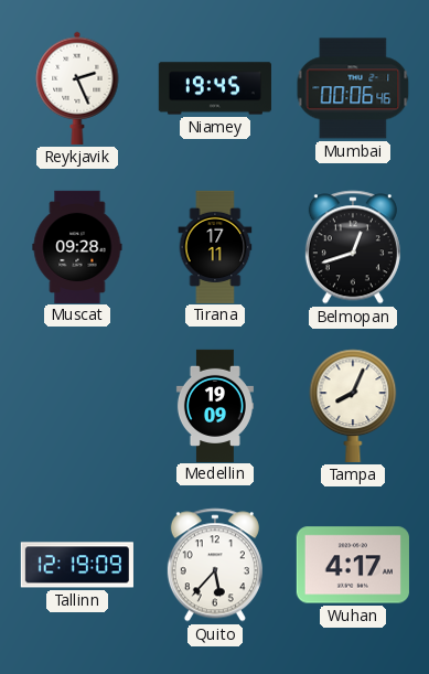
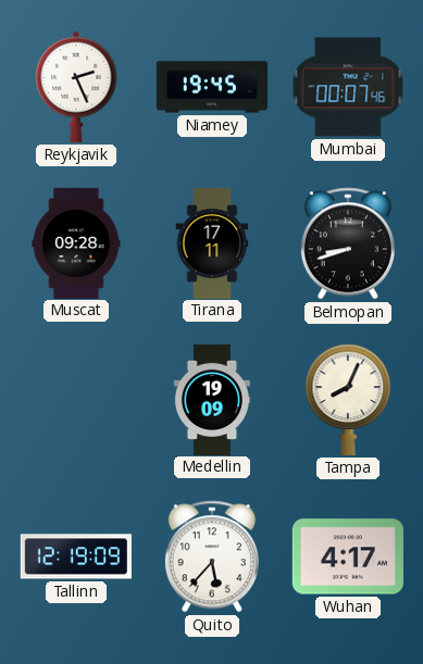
Mumbai: 00:06 -> 00:07
Belmopan: 12:42 -> 8:42
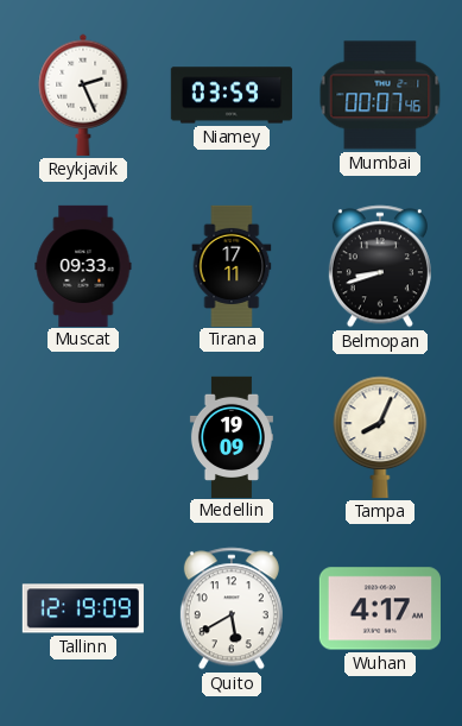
Niamey: 19:45 -> 03:59
Muscat: 09:28 -> 09:33
Quito: 5:37 -> 5:40
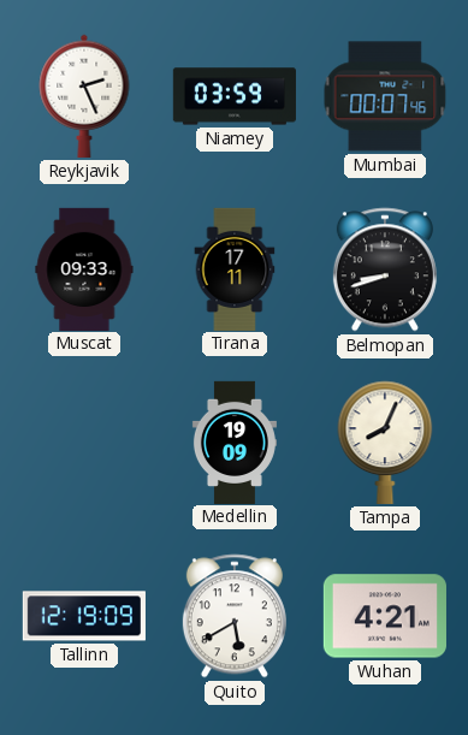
Wuhan: 4:17 -> 4:21
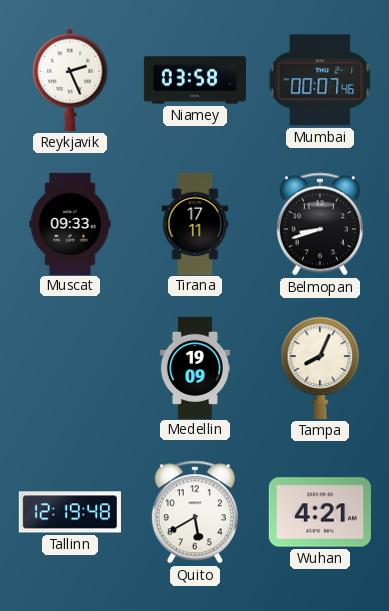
Niamey: 03:59 -> 03:58
Tallinn: 12:19:09 -> 12:19:48
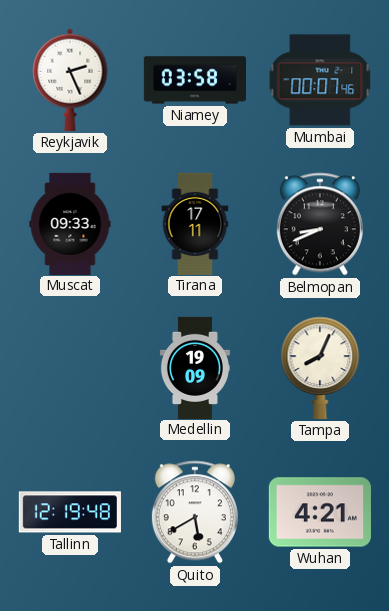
Belmopan: 8:42 -> 8:41
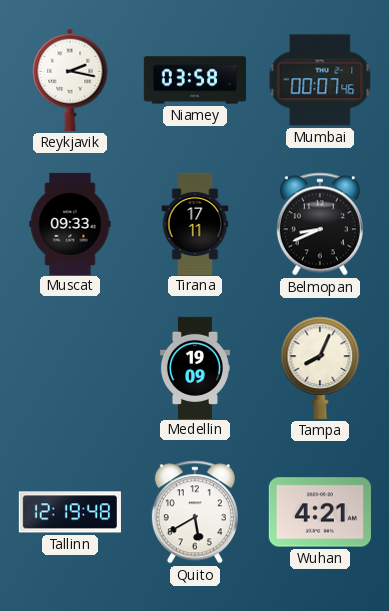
Reykjavik: 2:26 -> 2:17
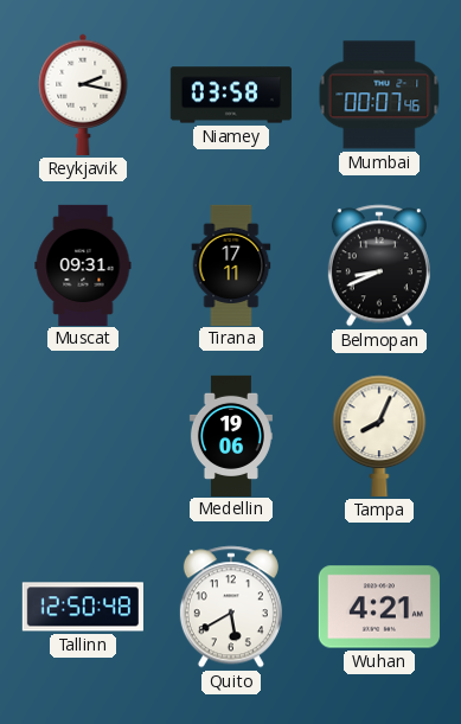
Muscat: 09:33 -> 09:31
Medellin: 19:09 -> 19:06
Tallinn: 12:19 -> 12:50
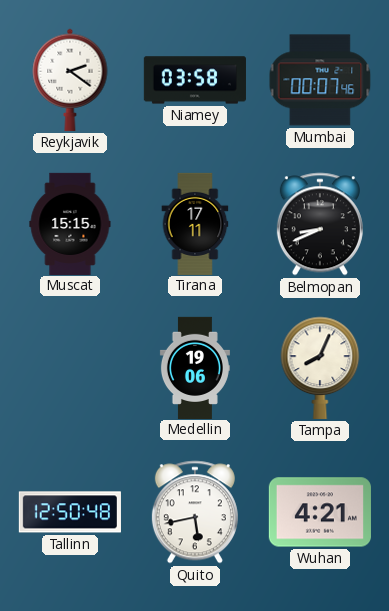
Reykjavik: 2:17 -> 2:21
Muscat: 09:31 -> 15:15
Quito: 5:40 -> 5:43
